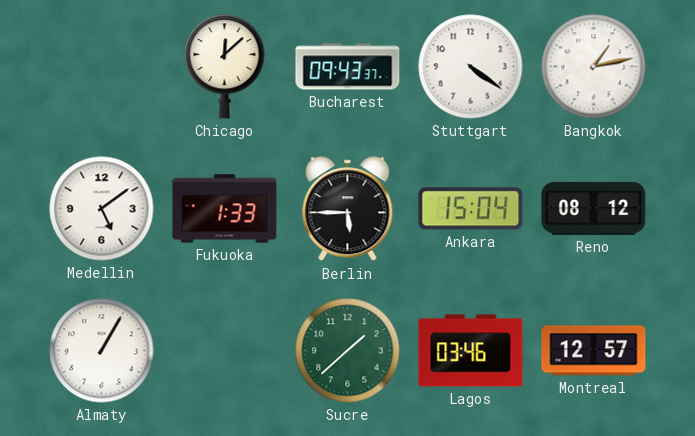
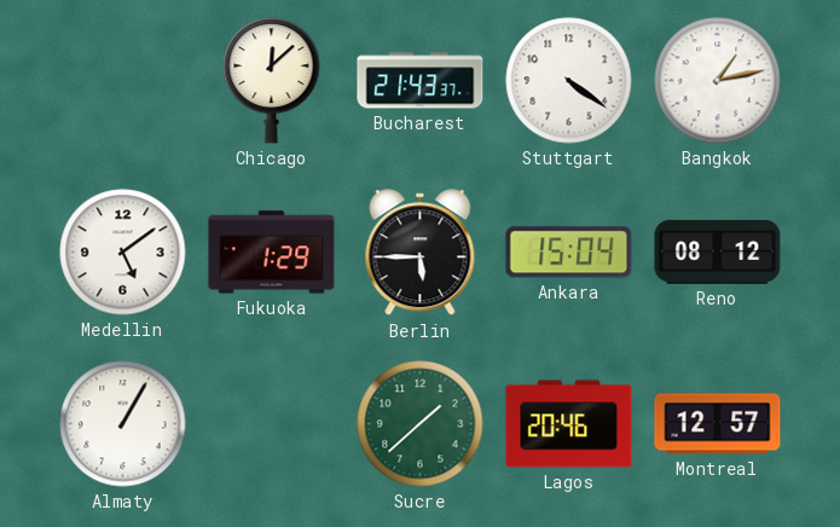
Bucharest: 09:43 -> 21:43
Fukuoka: 1:33 -> 1:29
Lagos: 03:46 -> 20:46
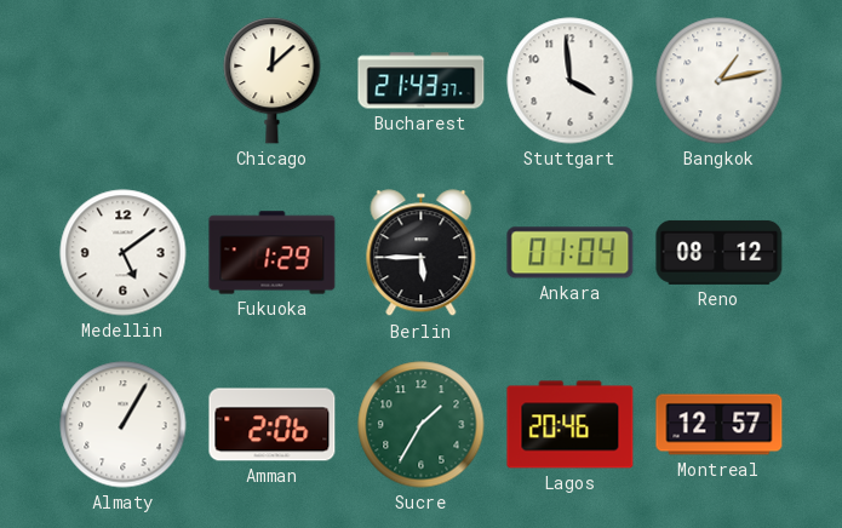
Stuttgart: 4:21 -> 3:59
Ankara: 15:04 -> 01:04
Amman: none -> 2:06
Sucre: 1:38 -> 1:35
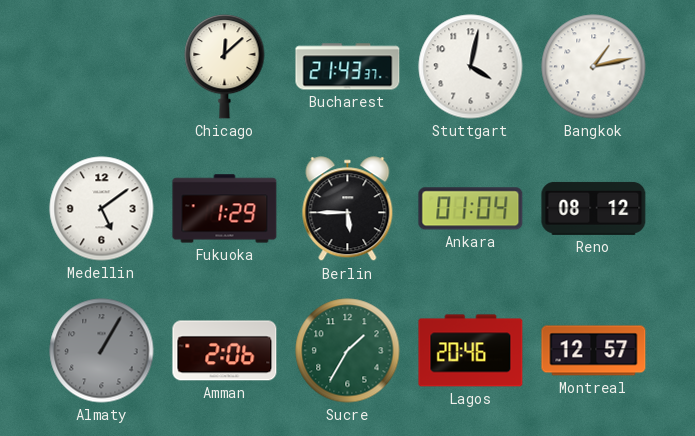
Stuttgart: 3:59 -> 4:02
Almaty dial: white -> grey
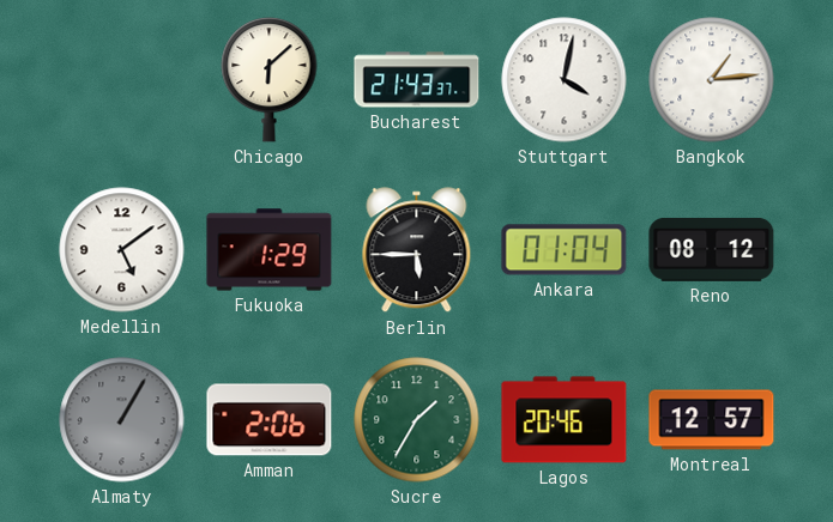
Chicago: 12:08 -> 6:08
Bangkok: 1:13 -> 1:14
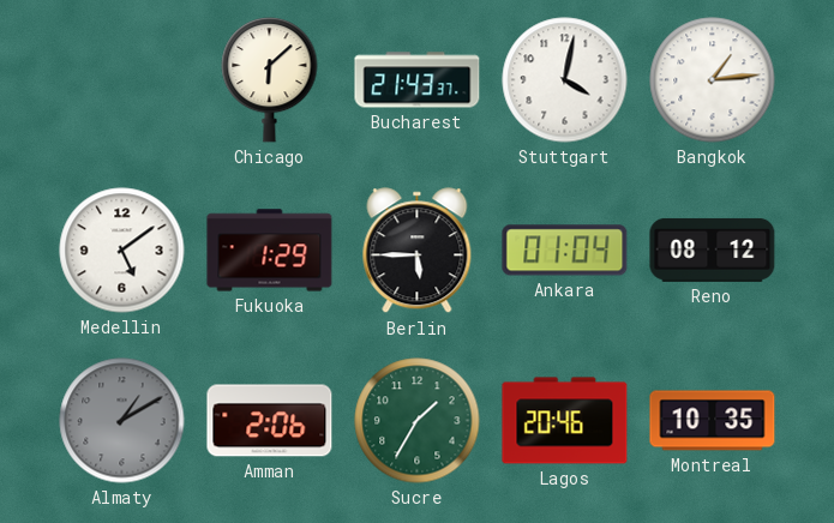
Almaty: 1:05 -> 1:10
Montreal: 12:57 -> 10:35
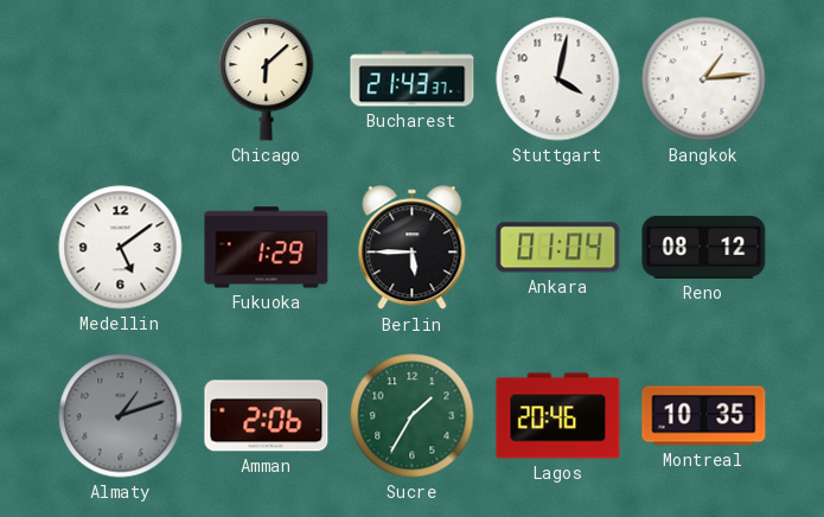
Almaty: 1:10 -> 1:12
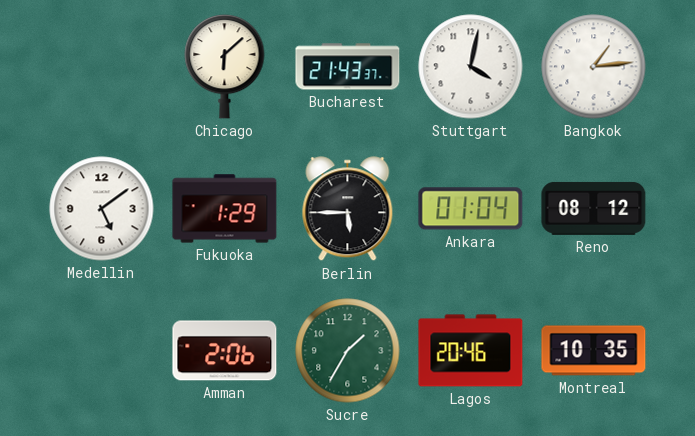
Almaty: 1:12 -> none
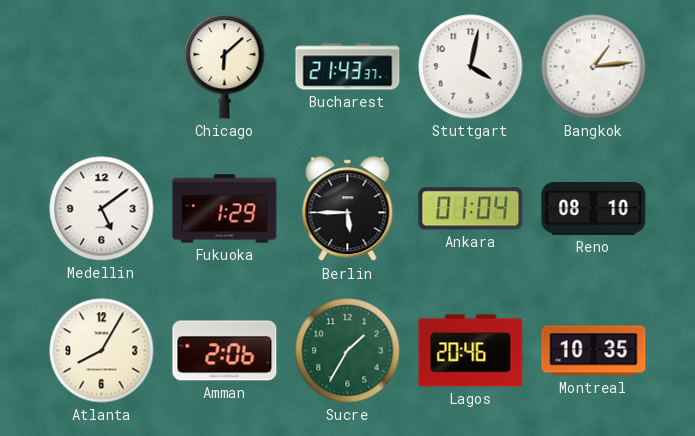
Reno: 08:12 -> 08:10
Atlanta: none -> 8:05
